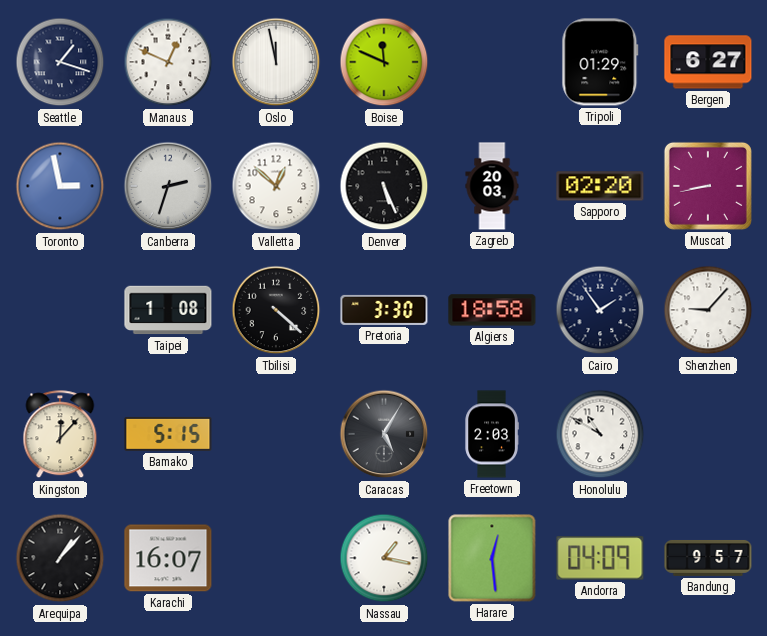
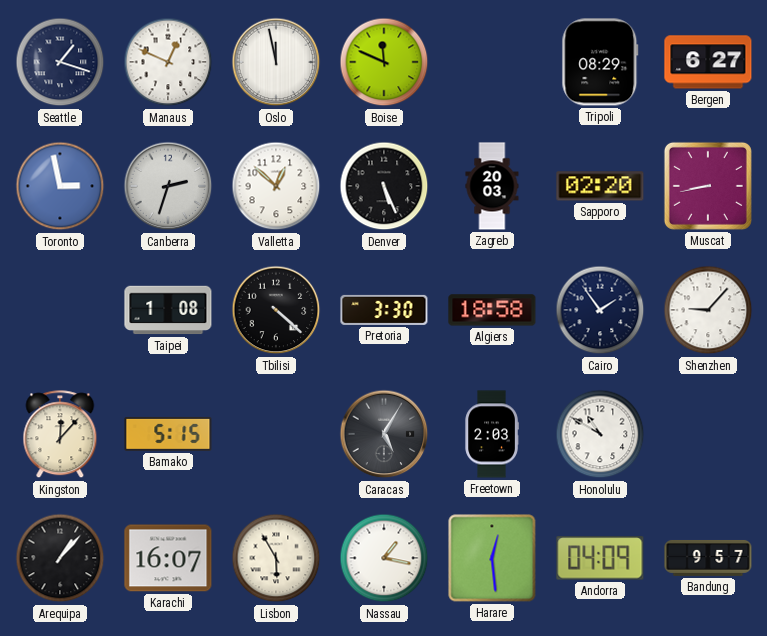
Tripoli: 01:29 -> 08:29
Lisbon: none -> 5:55
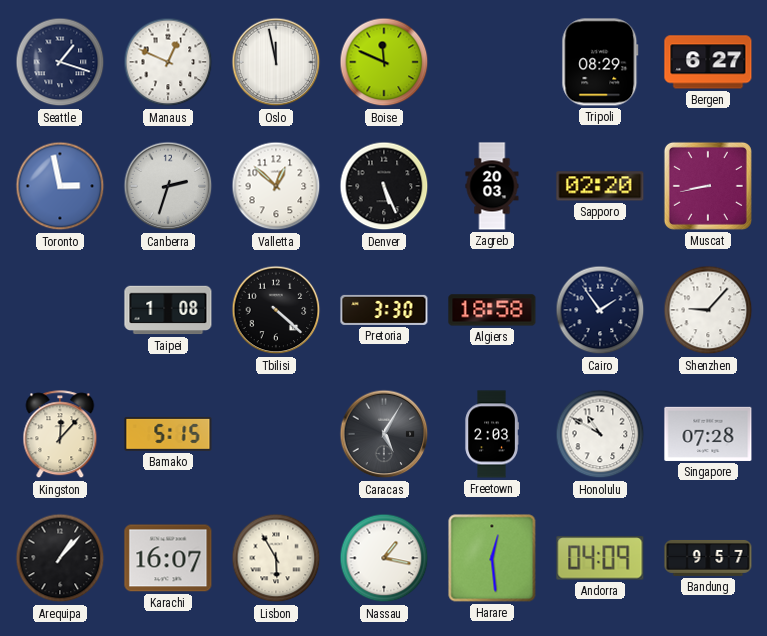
Singapore: none -> 07:28
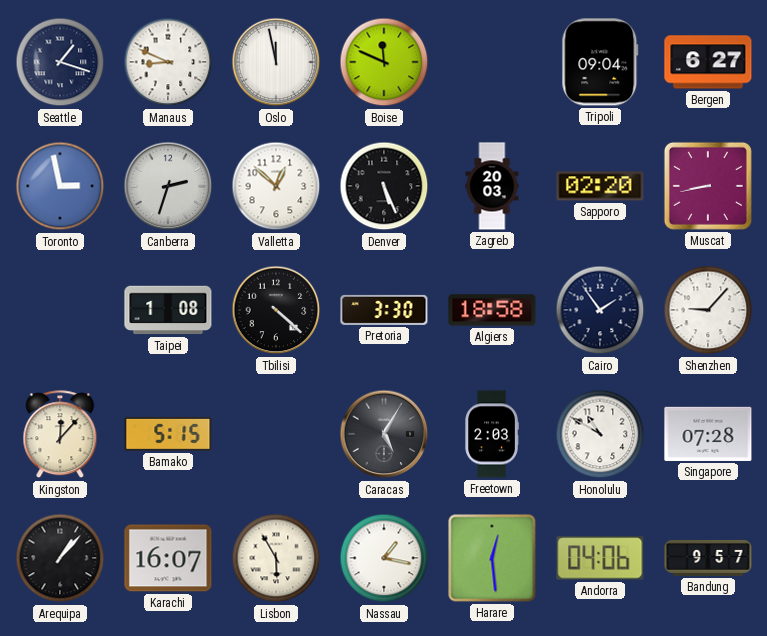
Manaus: 12:49 -> 8:49
Tripoli: 08:29 -> 09:04
Andorra: 04:09 -> 04:06
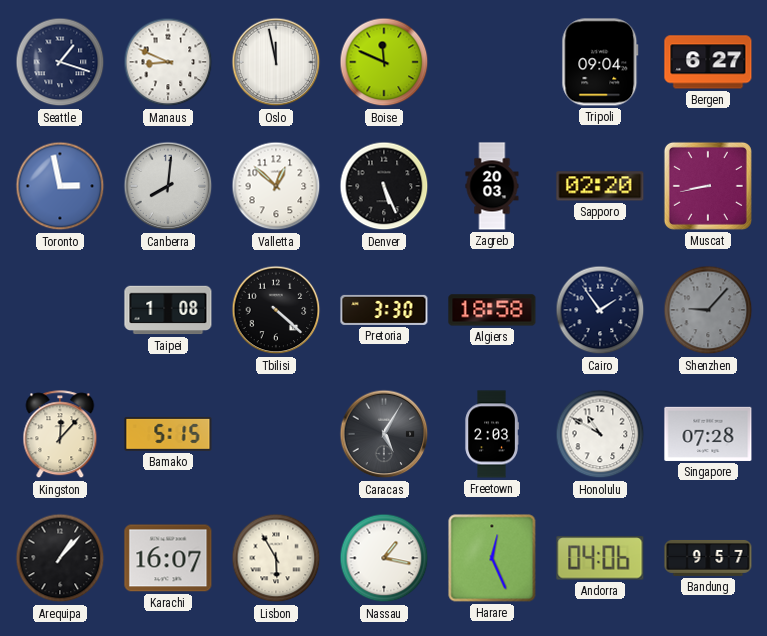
Canberra: 2:33 -> 8:01
Shenzhen dial: white -> grey
Harare: 12:29 -> 12:26
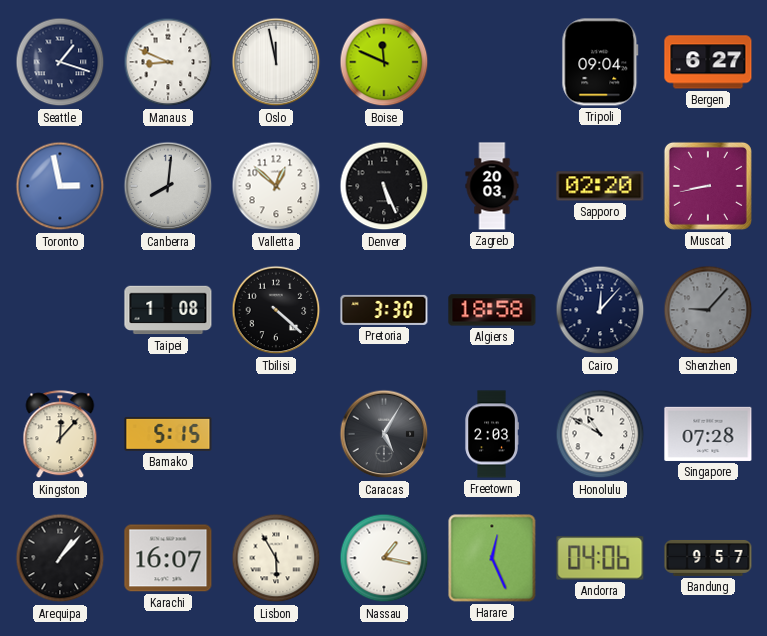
Cairo: 1:54 -> 12:07
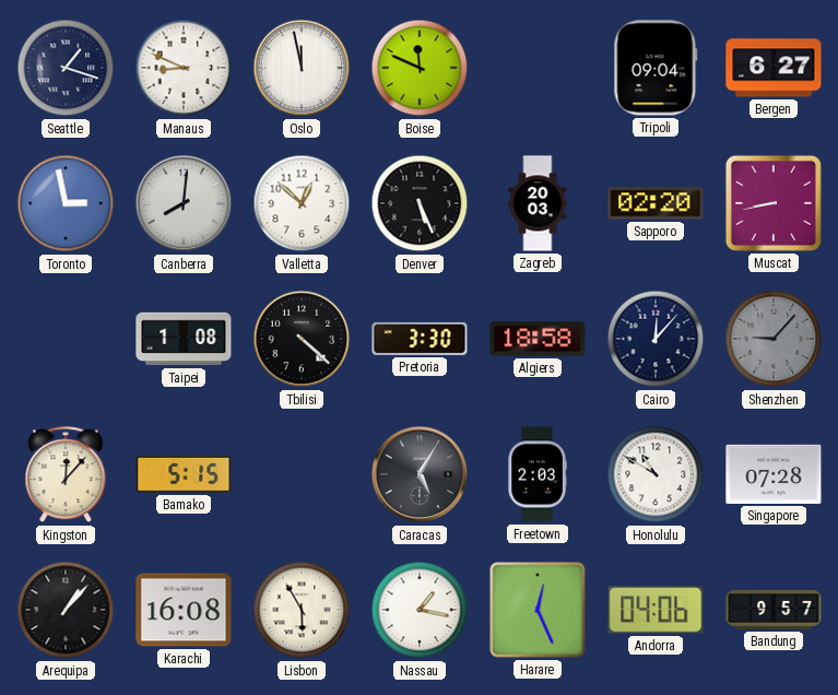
Karachi: 16:07 -> 16:08
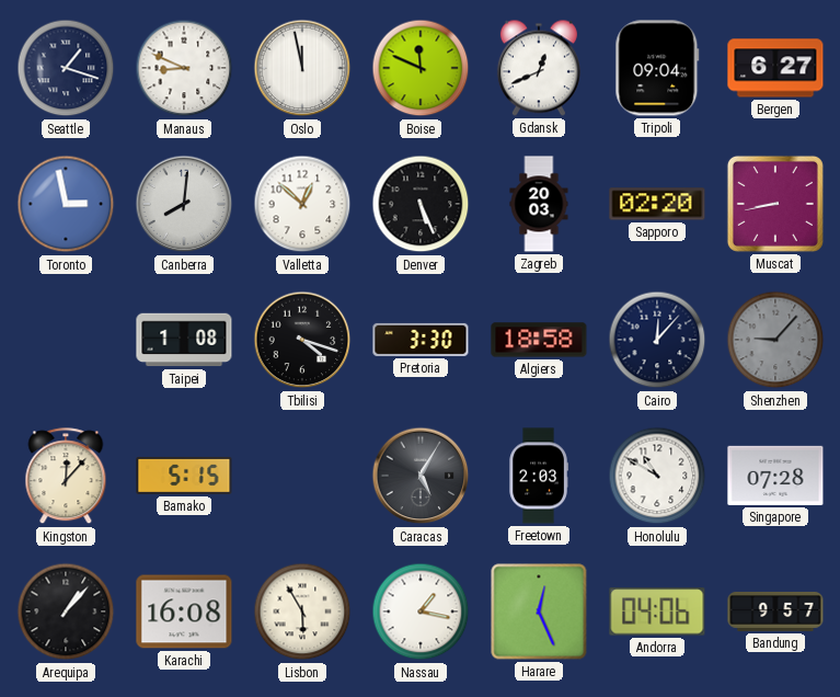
Gdansk: none -> 12:41
Tbilisi: 4:22 -> 4:18
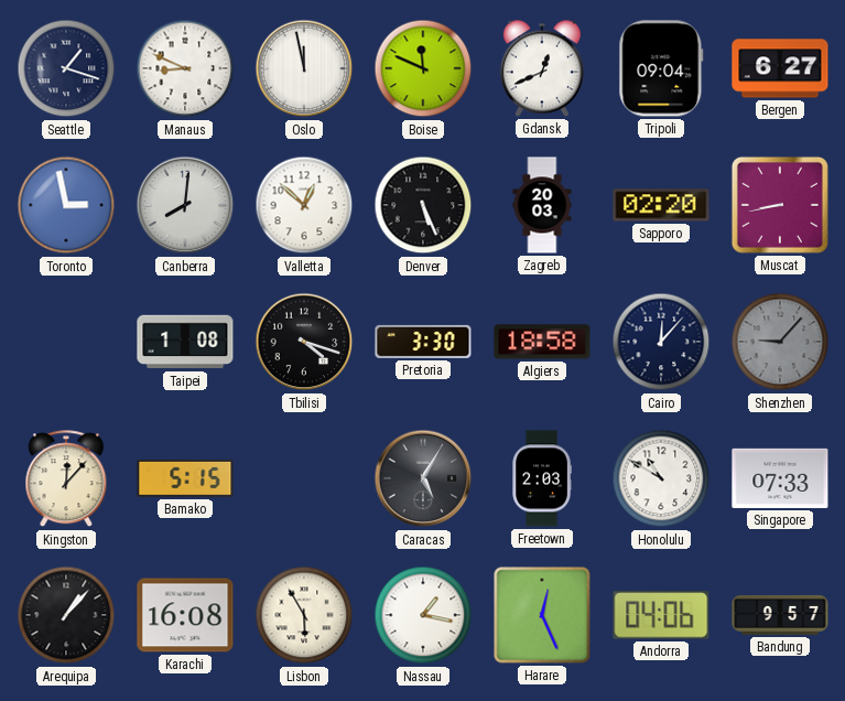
Singapore: 07:28 -> 07:33
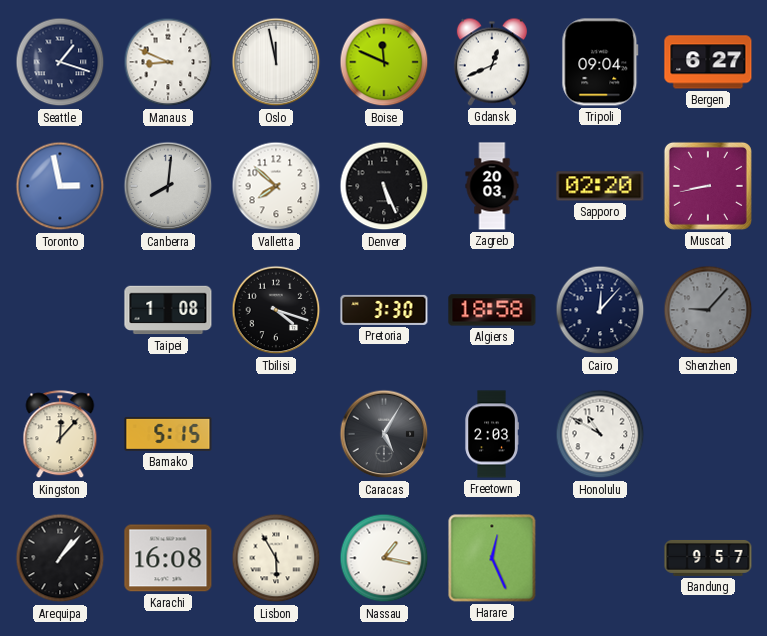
Valletta: 12:52 -> 7:52
Singapore: 07:33 -> none
Andorra: 04:06 -> none
